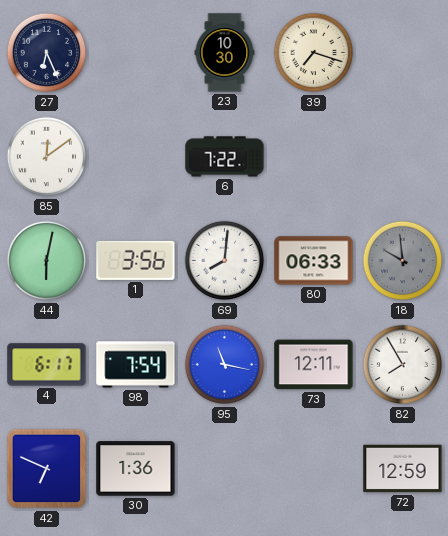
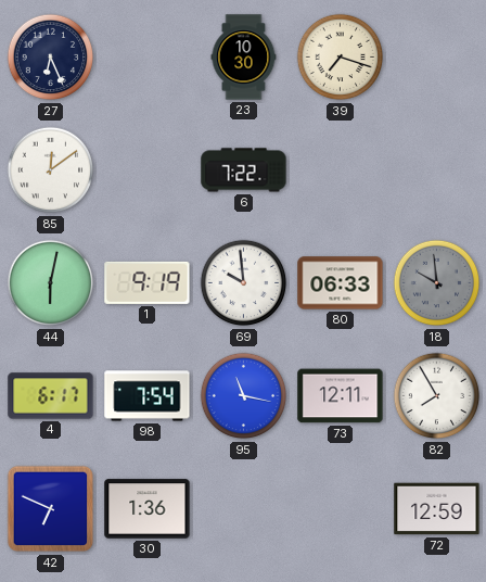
1: 3:56 -> 9:19
69: 8:01 -> 9:59
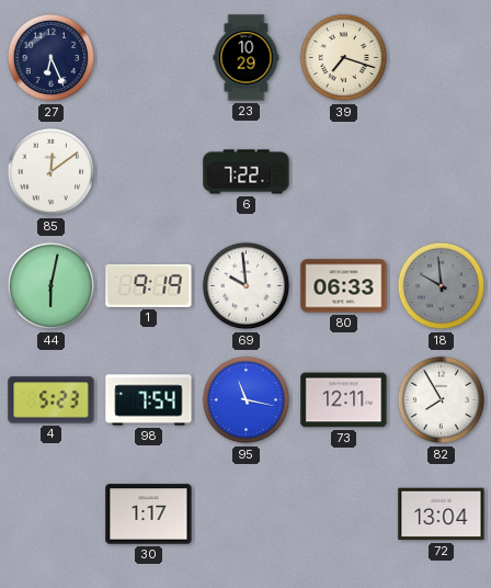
23: 10:30 -> 10:29
4: 6:17 -> 5:23
42: 6:49 -> none
30: 1:36 -> 1:17
72: 12:59 -> 13:04
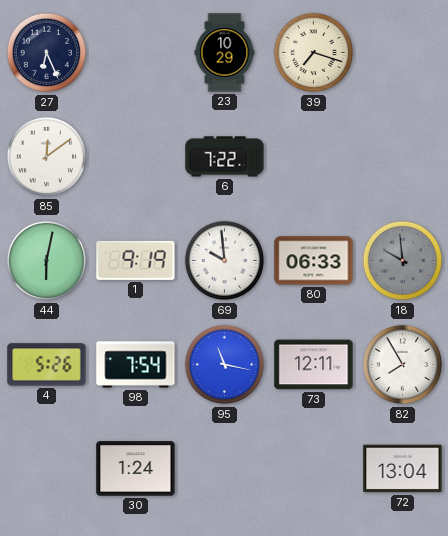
4: 5:23 -> 5:26
30: 1:17 -> 1:24
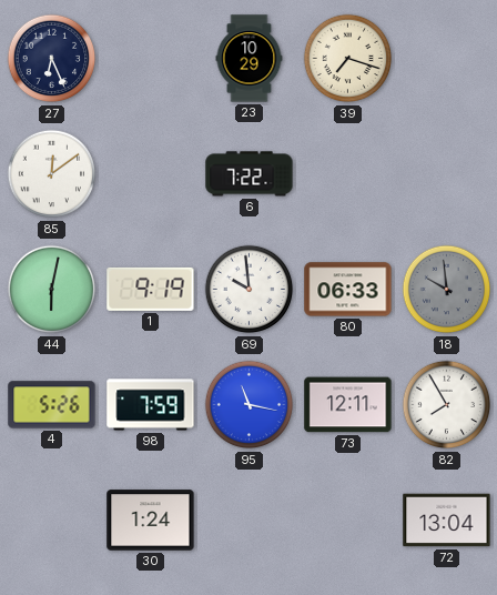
98: 7:54 -> 7:59
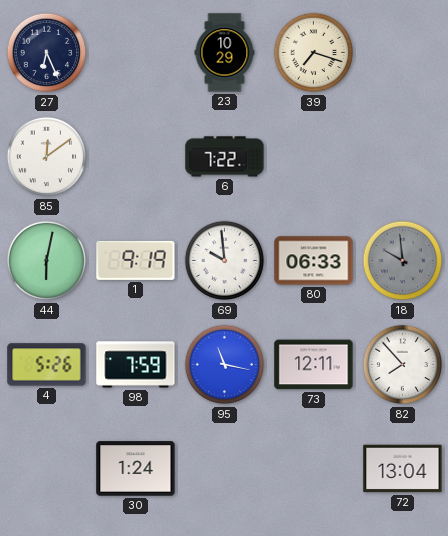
82: 7:55 -> 7:53
